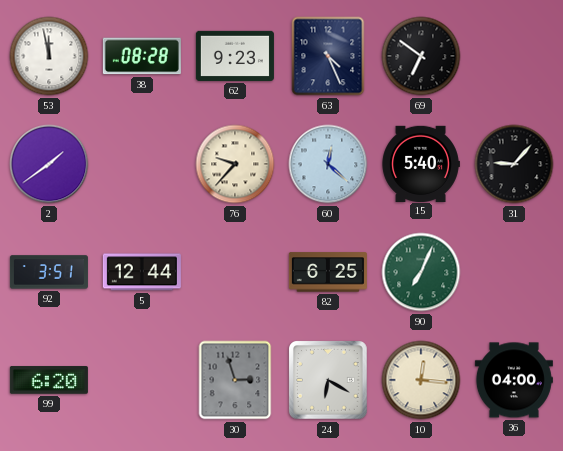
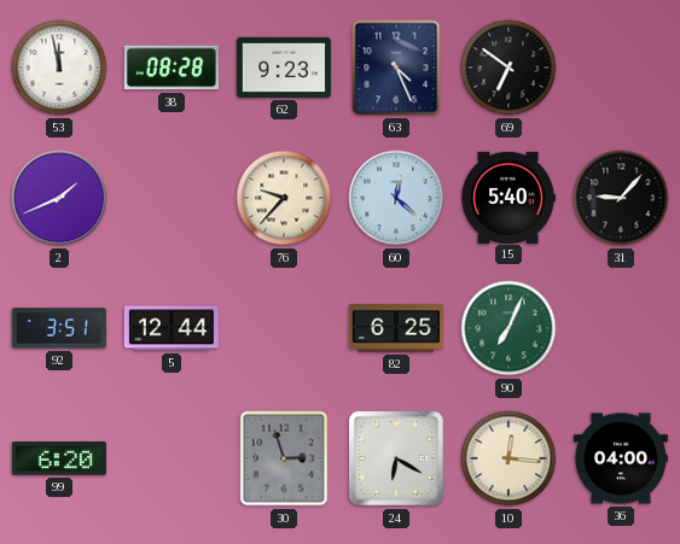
2: 1:39 -> 1:41
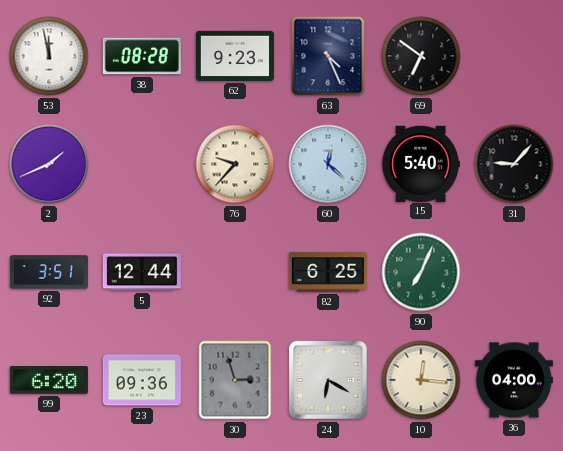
23: none -> 09:36
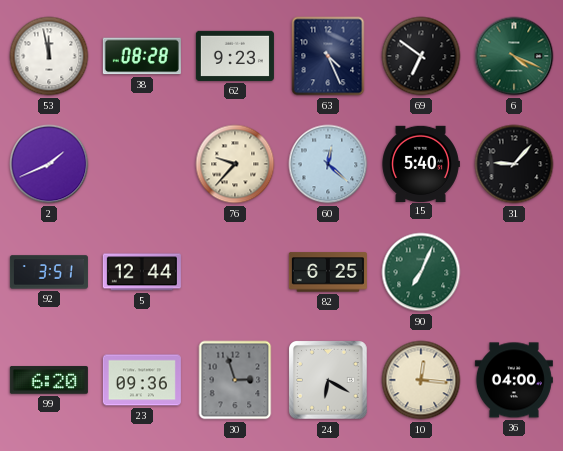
6: none -> 4:19
